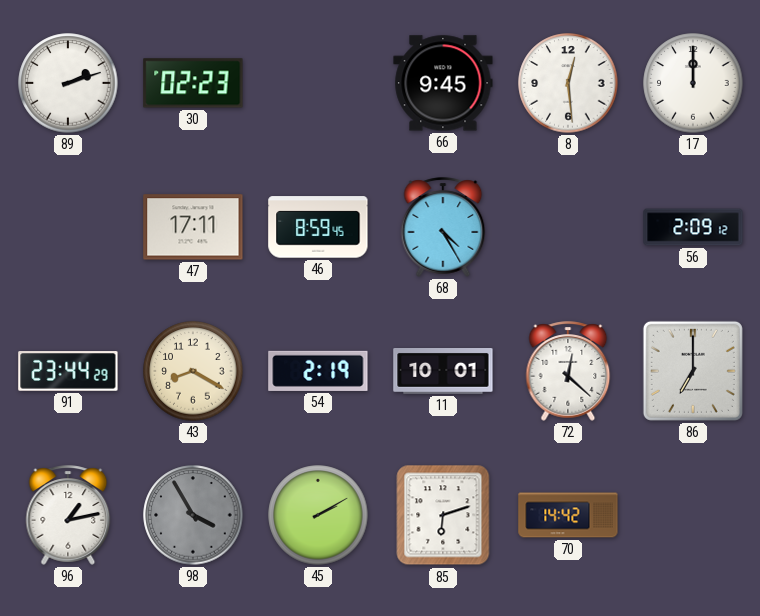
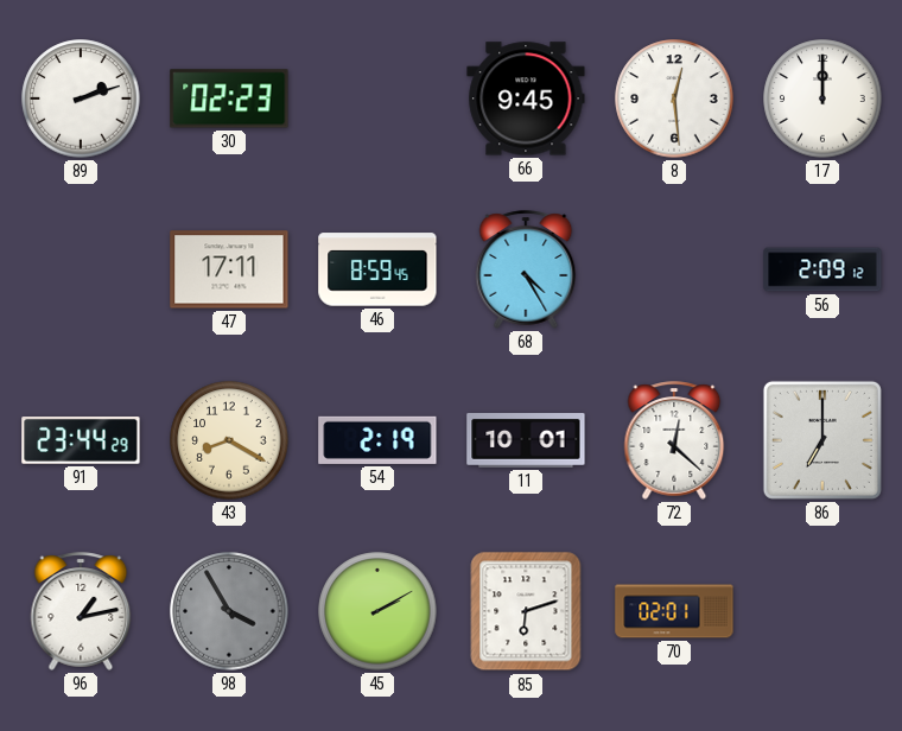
70: 14:42 -> 02:01
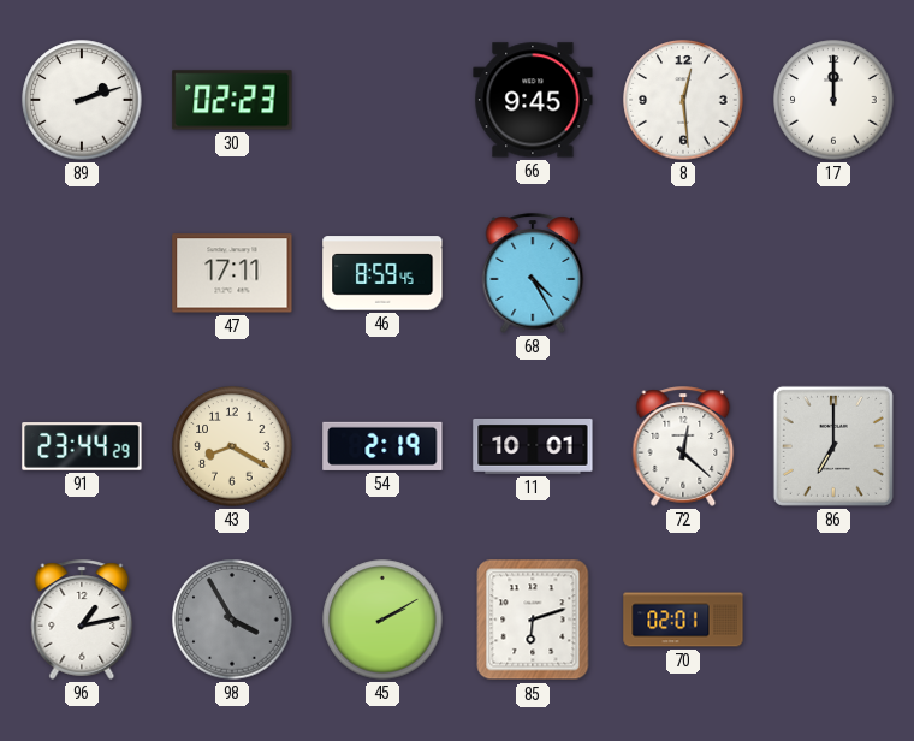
56: 2:09 -> none
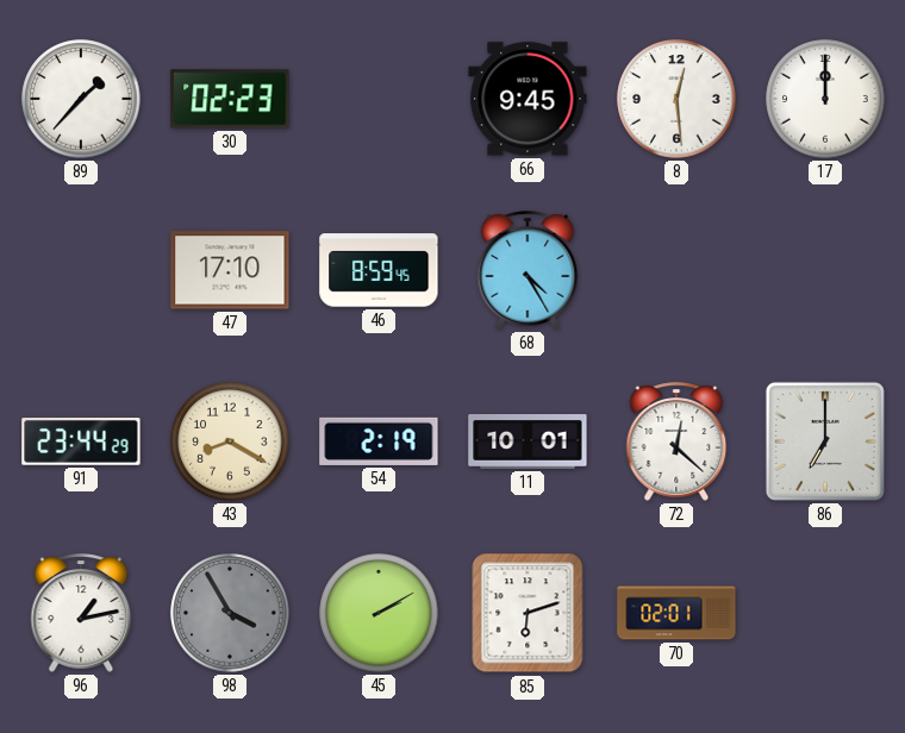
89: 2:12 -> 1:37
47: 17:11 -> 17:10
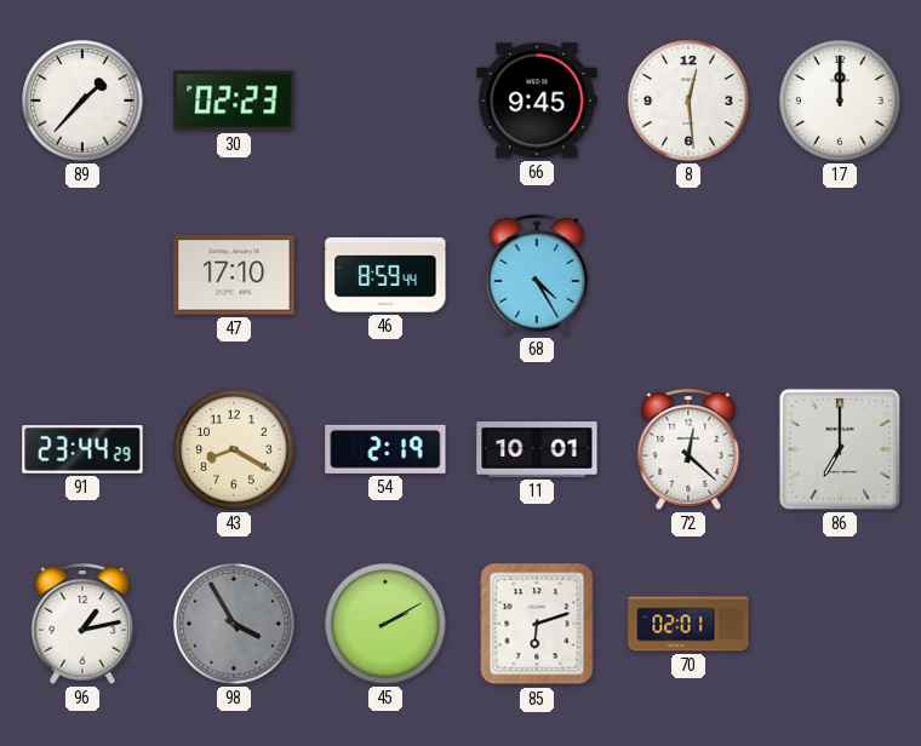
46: 8:59:45 -> 8:59:44
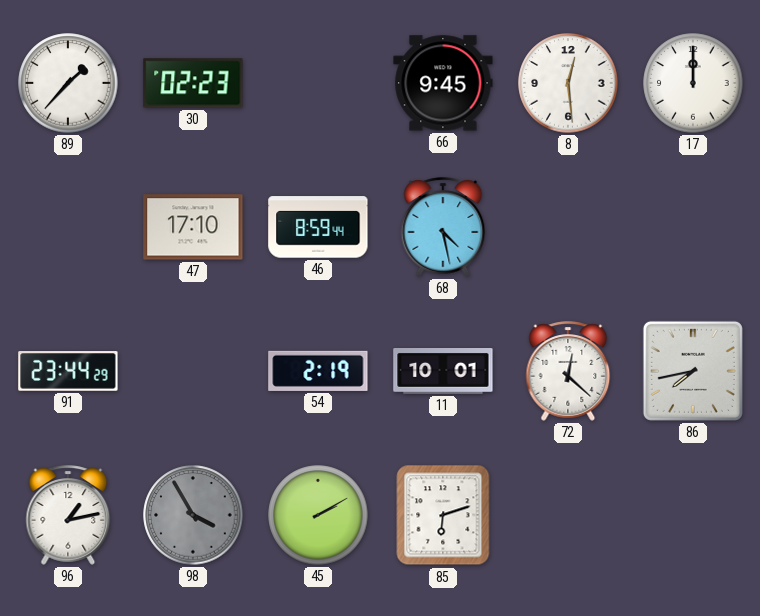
68: 4:25 -> 4:28
43: 8:20 -> none
86: 7:00 -> 7:43
70: 02:01 -> none
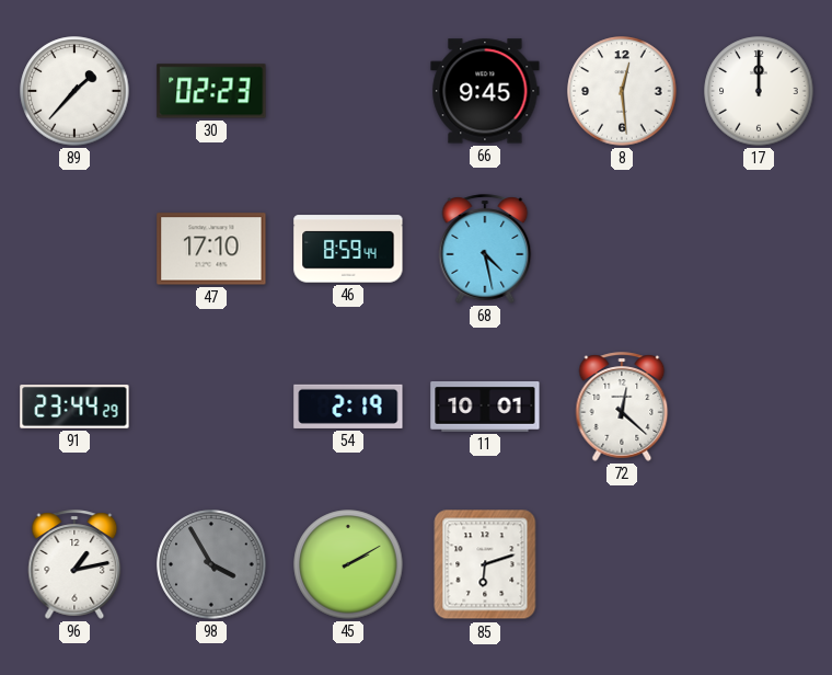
86: 7:43 -> none
